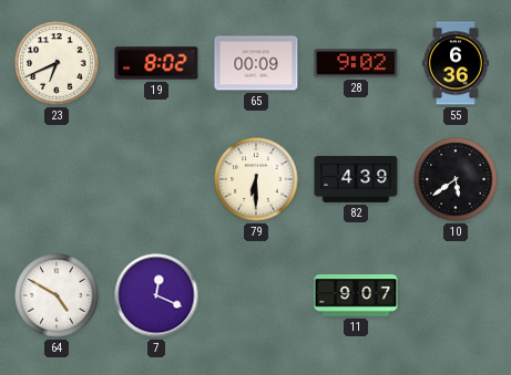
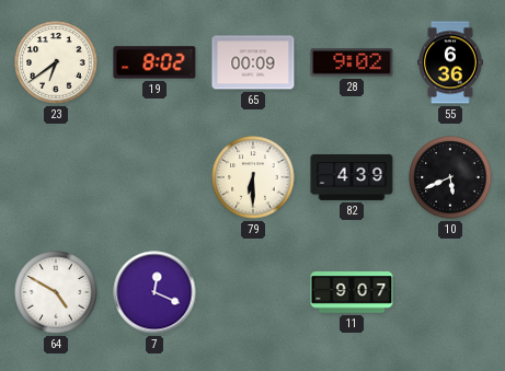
23: 6:41 -> 6:39
10: 5:39 -> 5:41
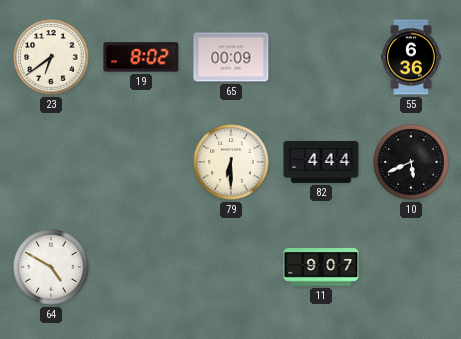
28: 9:02 -> none
82: 4:39 -> 4:44
7: 12:19 -> none
